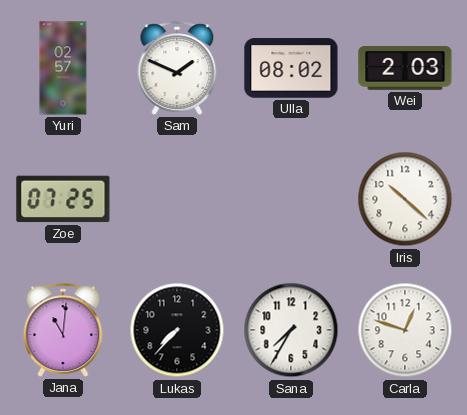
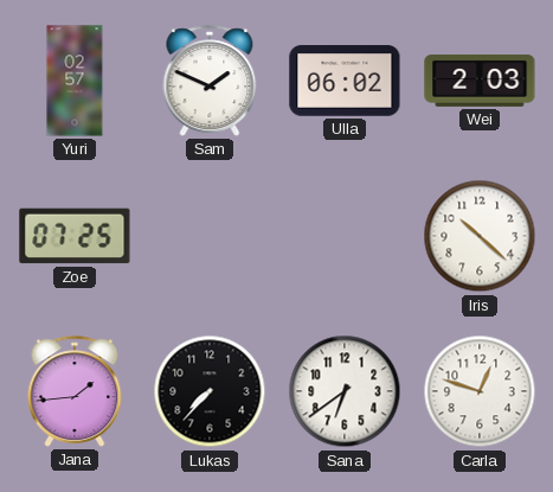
Ulla: 08:02 -> 06:02
Jana: 11:01 -> 1:44
Sana: 7:35 -> 6:39
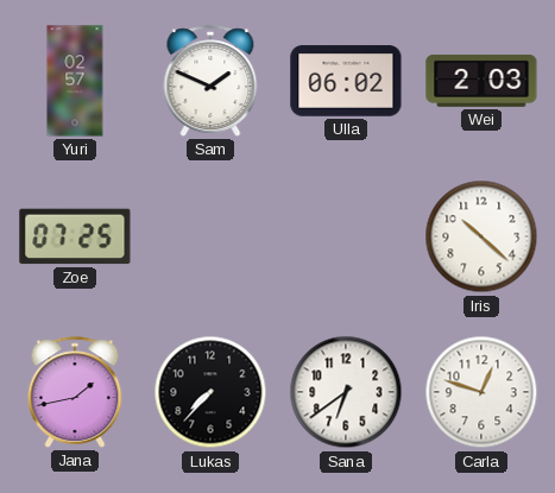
Jana: 1:44 -> 1:43
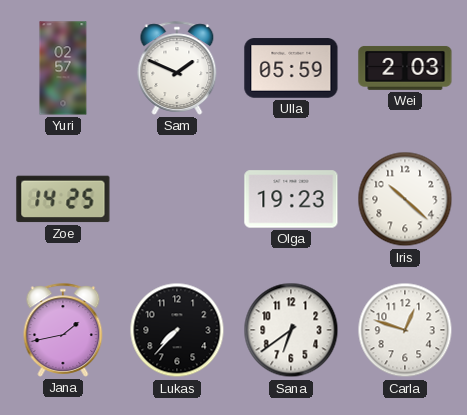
Ulla: 06:02 -> 05:59
Zoe: 07:25 -> 14:25
Olga: none -> 19:23
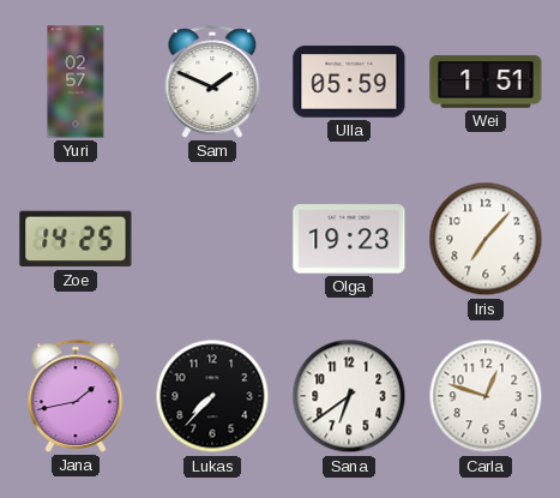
Wei: 2:03 -> 1:51
Iris: 10:22 -> 7:07
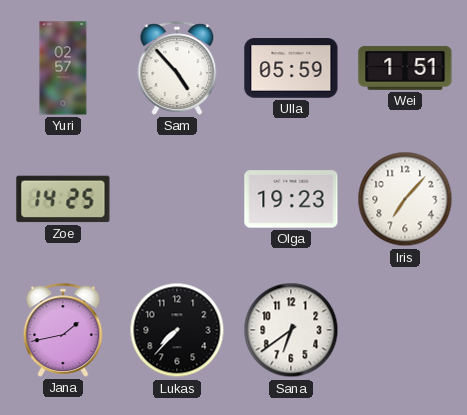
Sam: 1:49 -> 4:53
Carla: 12:48 -> none
